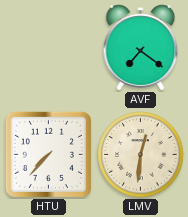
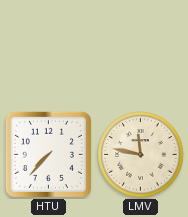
AVF: 7:21 -> none
LMV: 12:31 -> 11:47
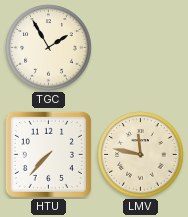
TGC: none -> 1:55
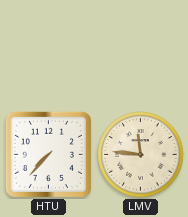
TGC: 1:55 -> none
LMV: 11:47 -> 11:46
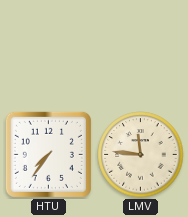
HTU: 7:37 -> 7:36
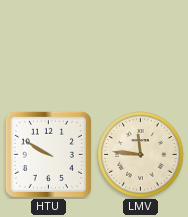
HTU: 7:36 -> 9:50
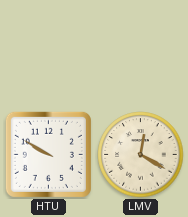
LMV: 11:46 -> 12:20
